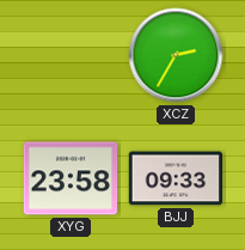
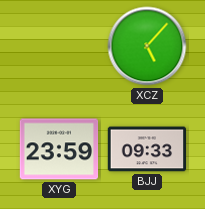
XCZ: 2:35 -> 5:07
XYG: 23:58 -> 23:59
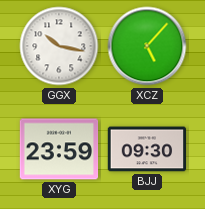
GGX: none -> 10:17
BJJ: 09:33 -> 09:30
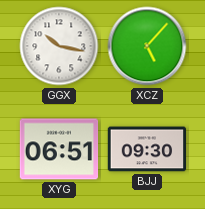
XYG: 23:59 -> 06:51
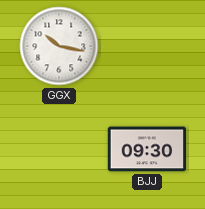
XCZ: 5:07 -> none
XYG: 06:51 -> none
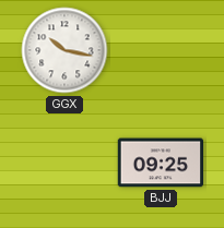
BJJ: 09:30 -> 09:25
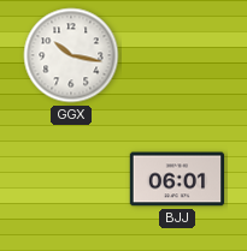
BJJ: 09:25 -> 06:01
